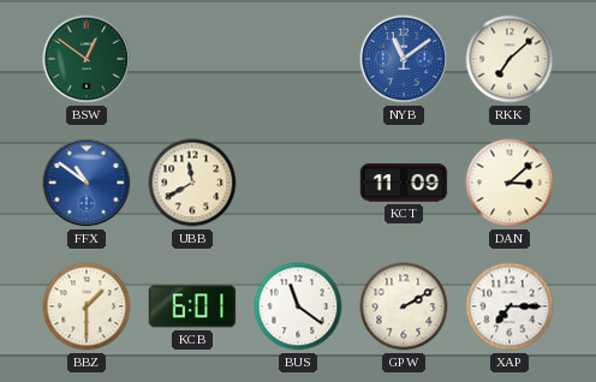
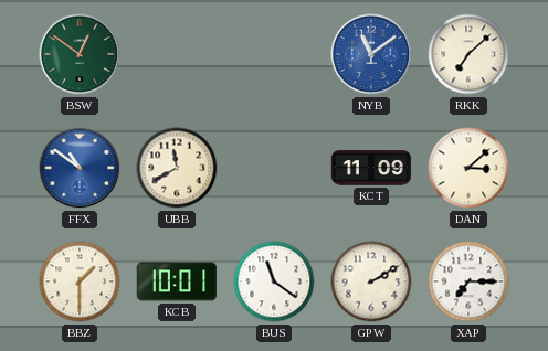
KCB: 6:01 -> 10:01
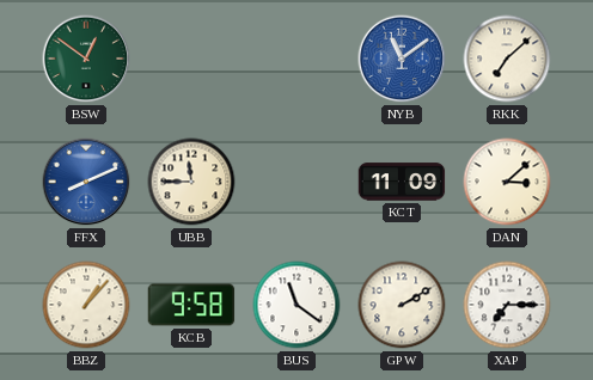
FFX: 10:51 -> 8:11
UBB: 11:40 -> 11:45
BBZ: 1:30 -> 1:07
KCB: 10:01 -> 9:58
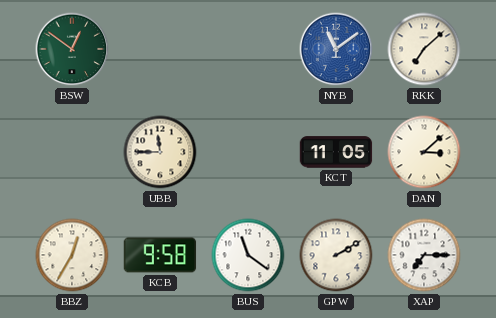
FFX: 8:11 -> none
KCT: 11:09 -> 11:05
BBZ: 1:07 -> 12:35
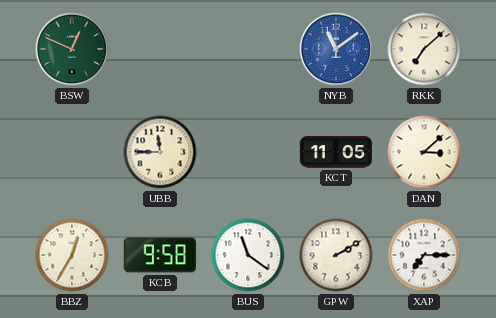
BSW: 12:51 -> 12:49
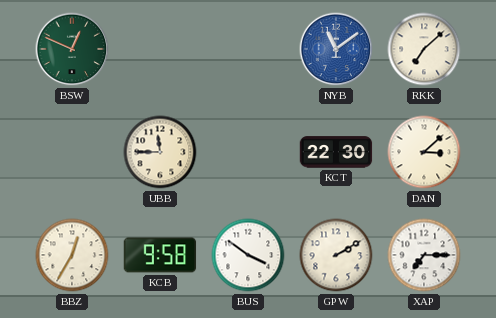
KCT: 11:05 -> 22:30
BUS: 11:21 -> 3:51
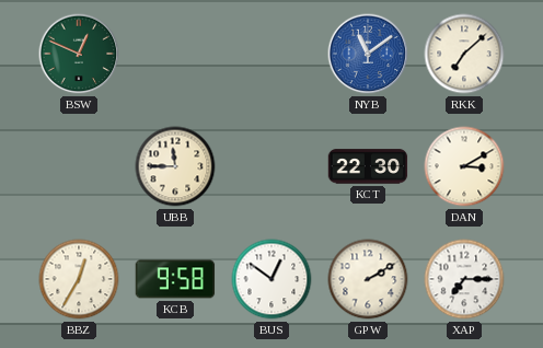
DAN: 3:08 -> 3:10
BUS: 3:51 -> 12:51
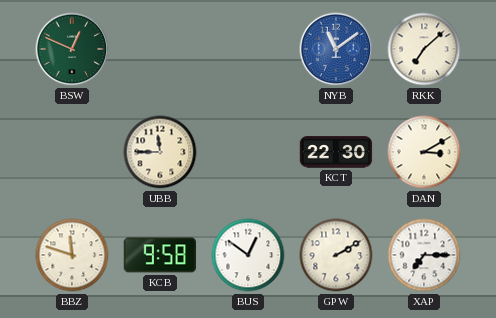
BBZ: 12:35 -> 11:48
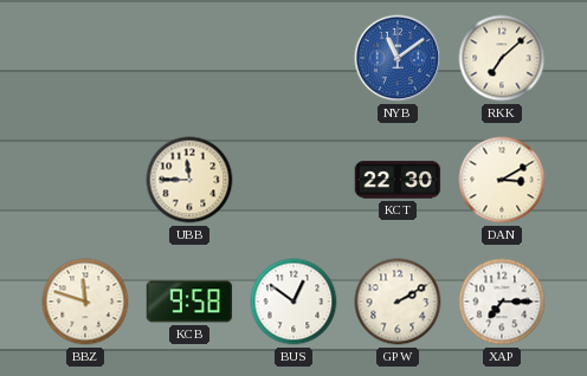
BSW: 12:49 -> none
